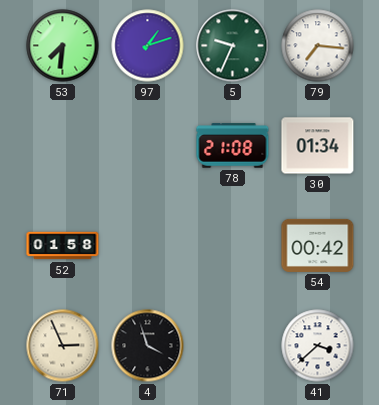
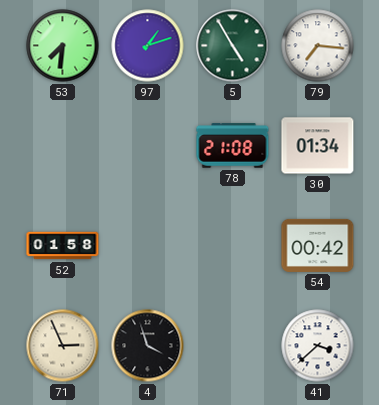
5: 9:34 -> 4:55
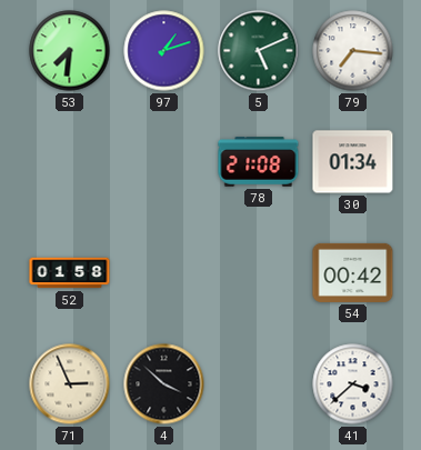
5: 4:55 -> 5:11
4: 3:57 -> 3:52
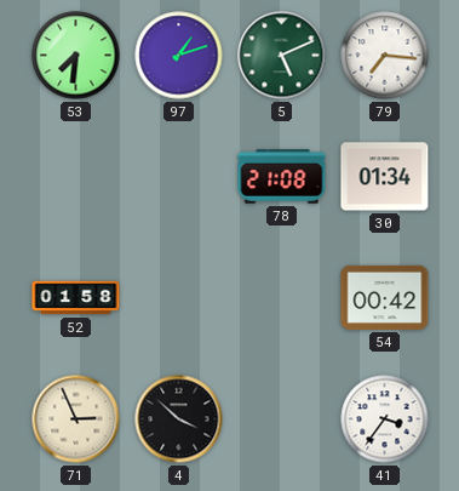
41: 3:38 -> 3:36
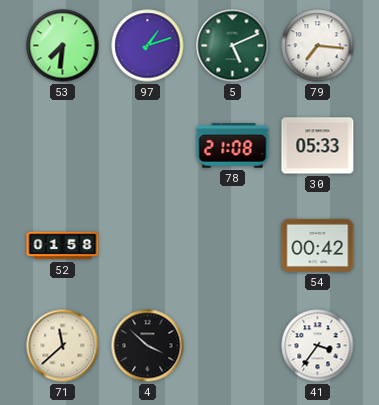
30: 01:34 -> 05:33
71: 2:56 -> 11:38
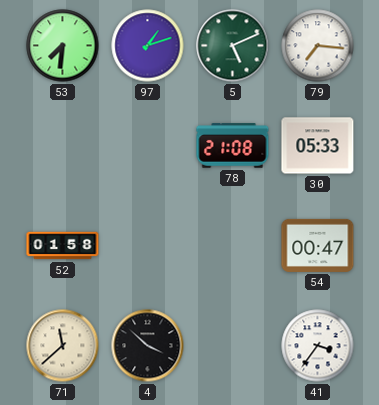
54: 00:42 -> 00:47
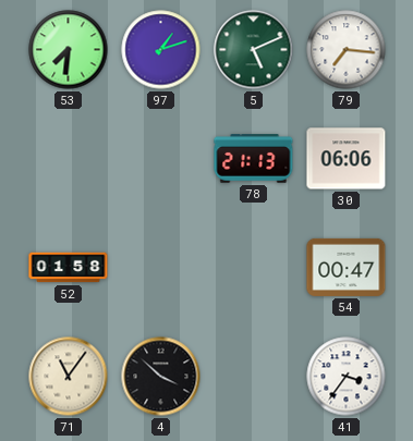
78: 21:08 -> 21:13
30: 05:33 -> 06:06
71: 11:38 -> 11:06
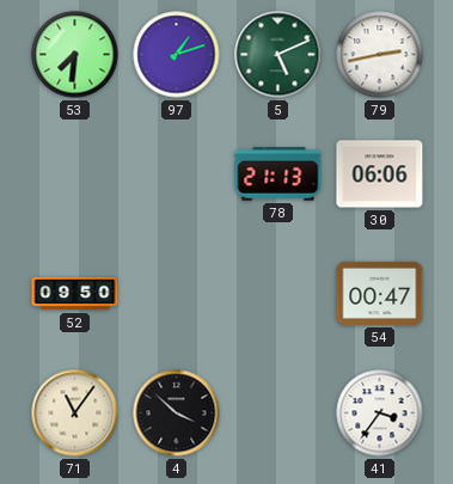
79: 7:16 -> 2:43
52: 01:58 -> 09:50
